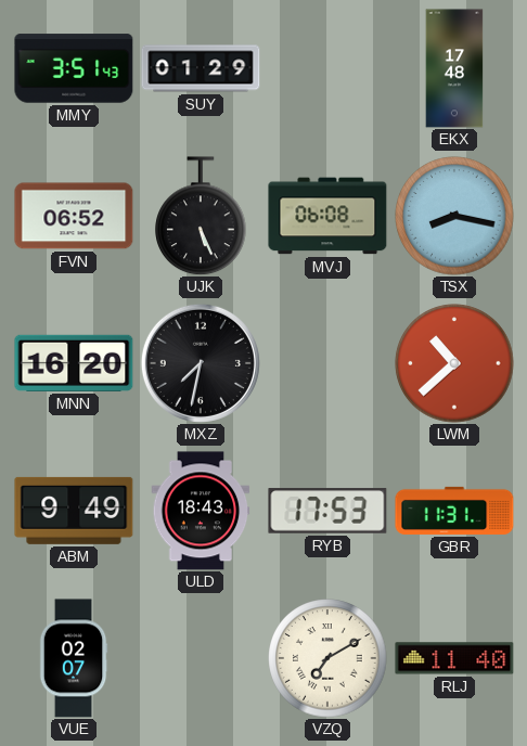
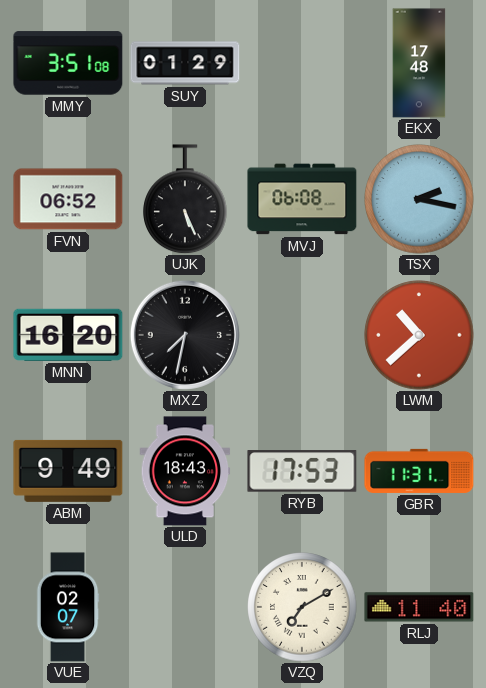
MMY: 3:51:43 -> 3:51:08
TSX: 8:17 -> 2:17
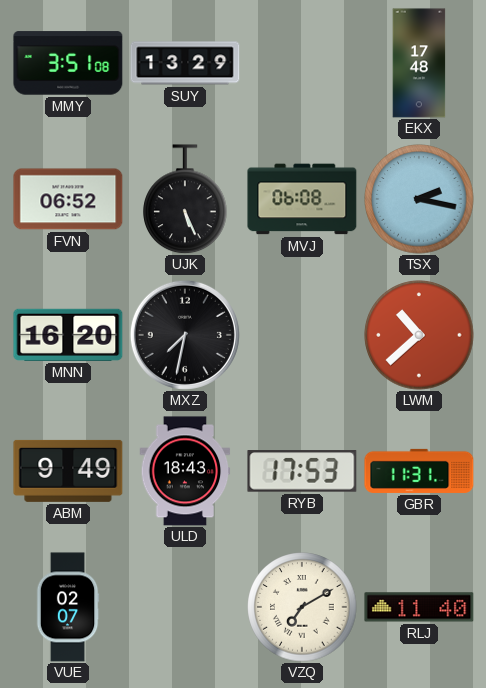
SUY: 01:29 -> 13:29
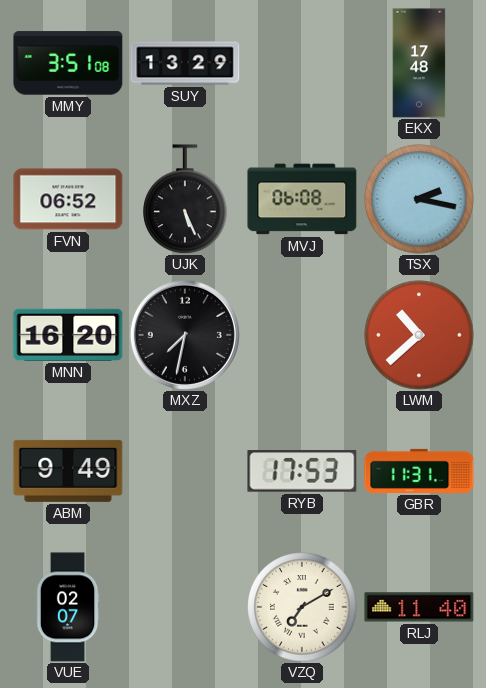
ULD: 18:43 -> none
